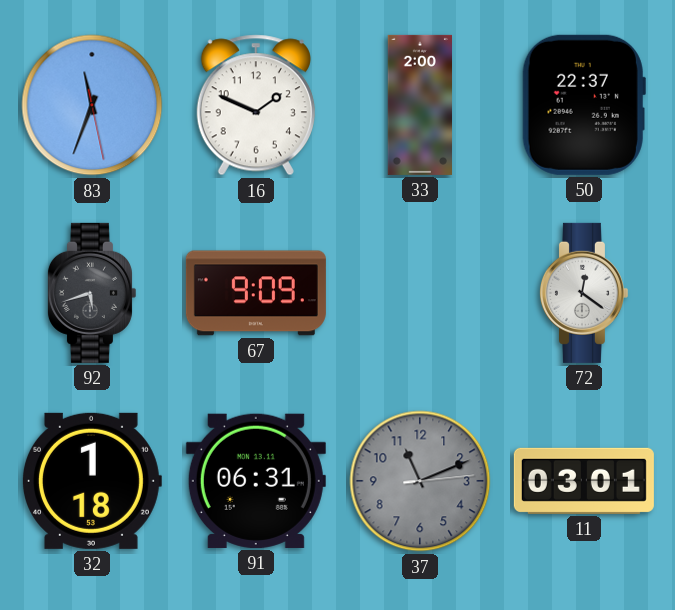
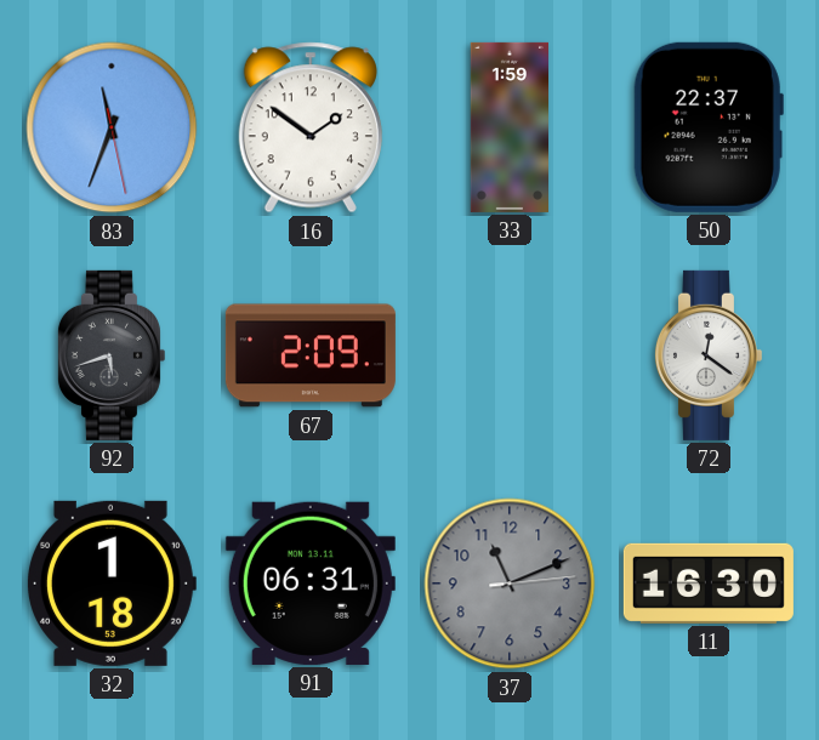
16: 1:49 -> 1:51
33: 2:00 -> 1:59
67: 9:09 -> 2:09
11: 03:01 -> 16:30
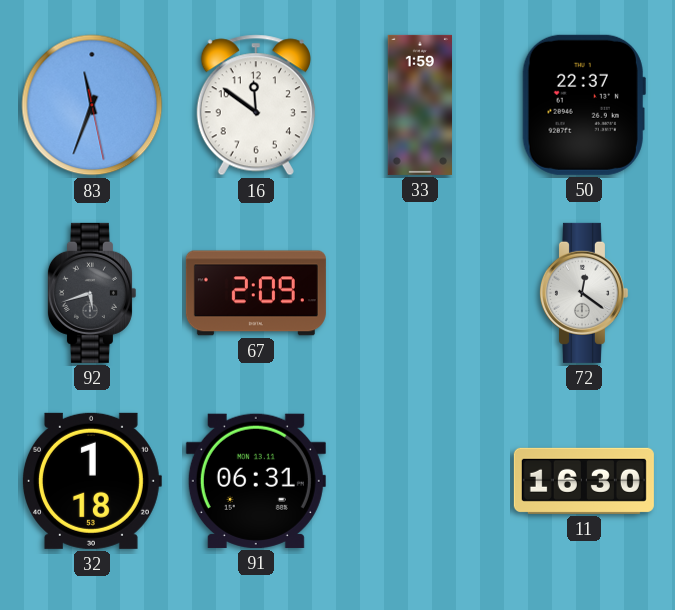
16: 1:51 -> 11:51
37: 11:11 -> none
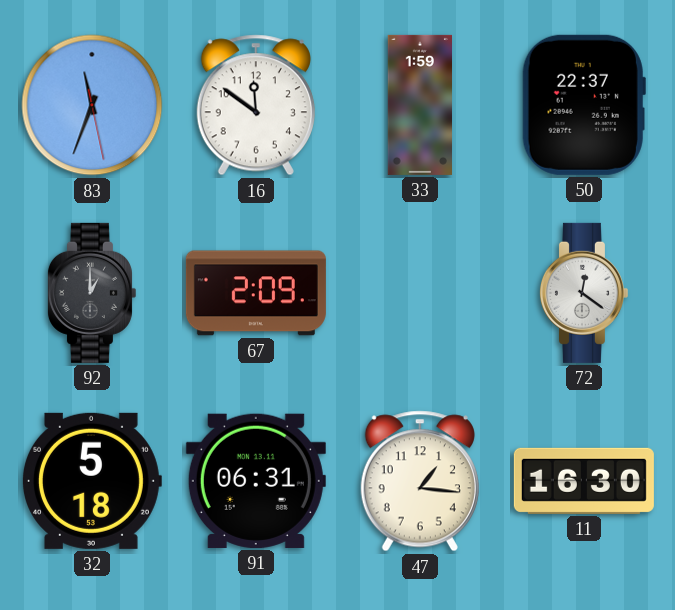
92: 5:42 -> 1:00
32: 1:18 -> 5:18
47: none -> 1:16
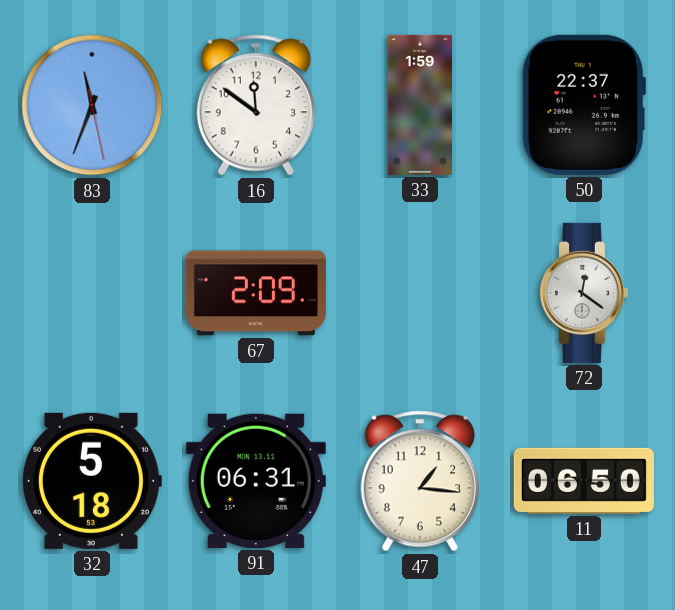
92: 1:00 -> none
11: 16:30 -> 06:50
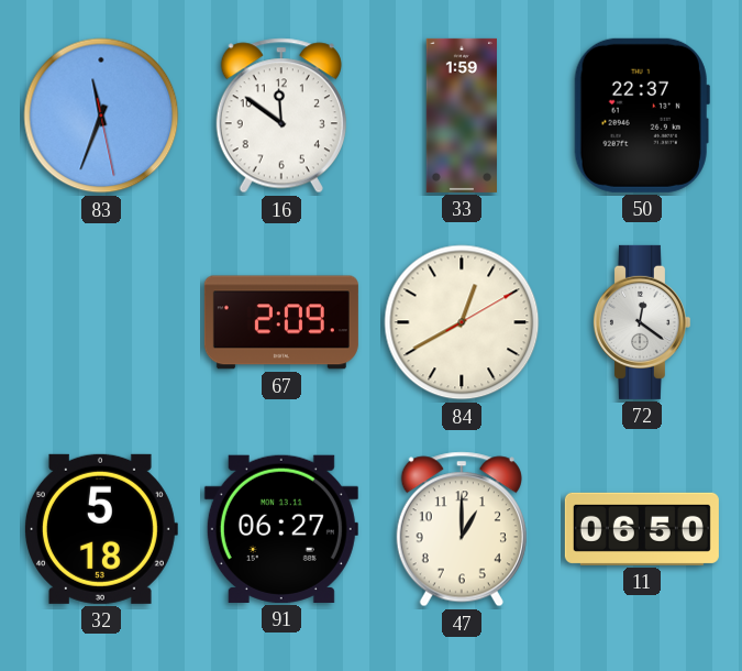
84: none -> 12:40
91: 06:31 -> 06:27
47: 1:16 -> 1:00
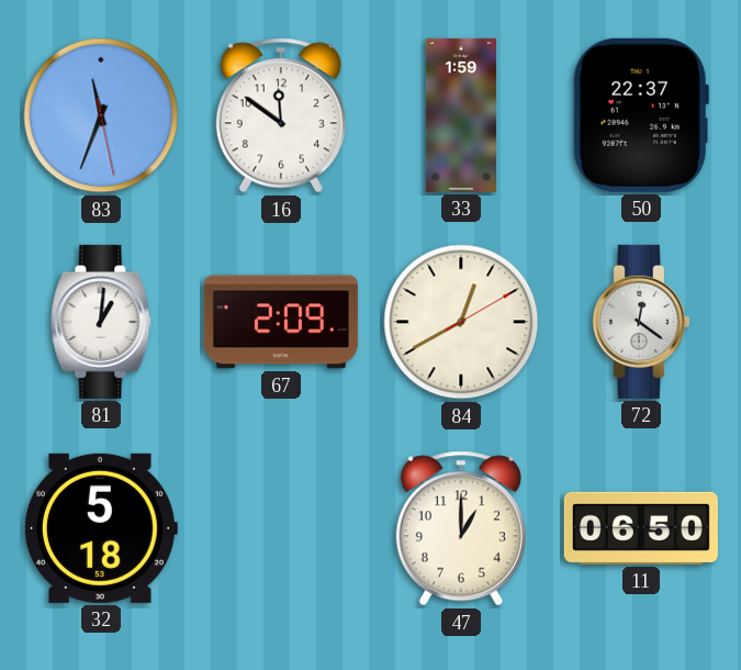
81: none -> 1:01
91: 06:27 -> none
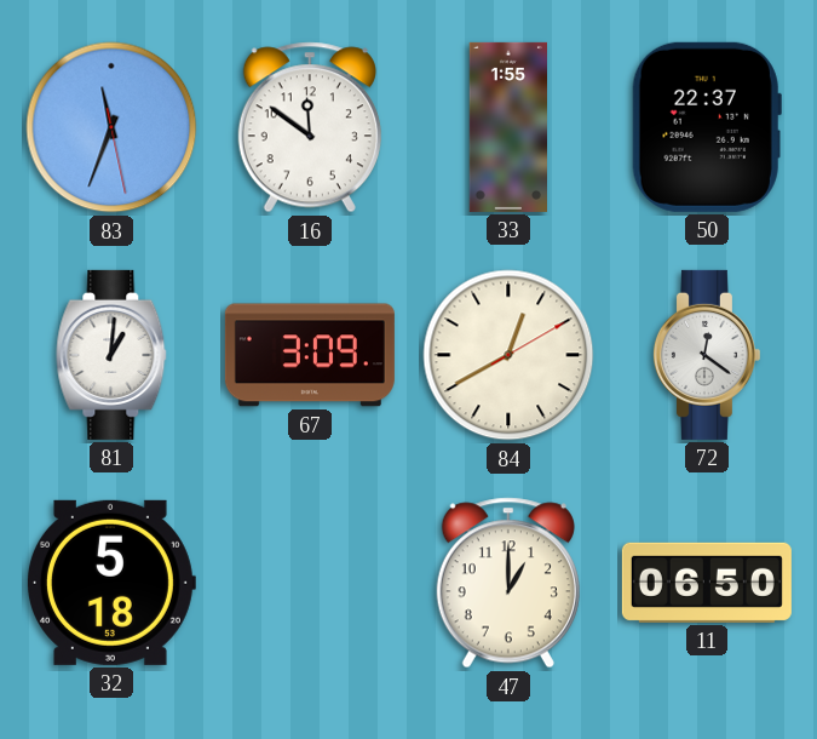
33: 1:59 -> 1:55
67: 2:09 -> 3:09
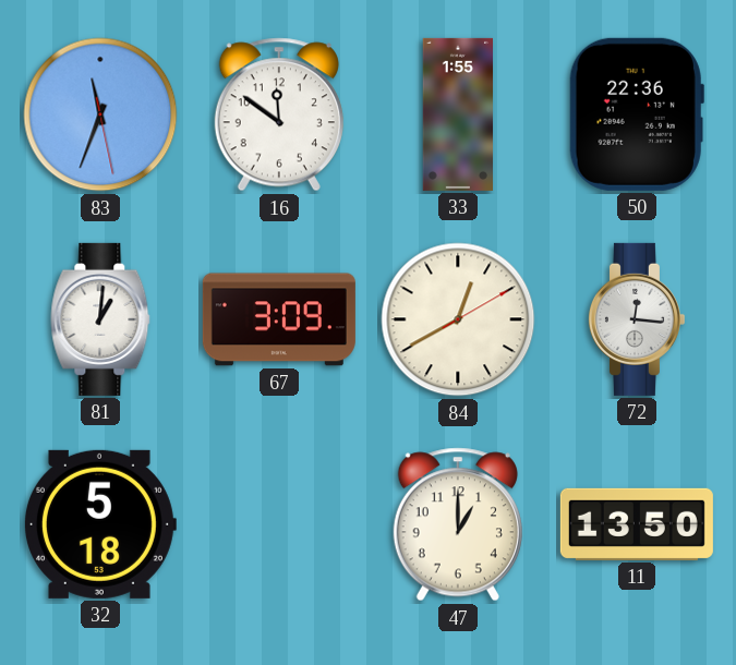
50: 22:37 -> 22:36
72: 12:21 -> 12:16
11: 06:50 -> 13:50
